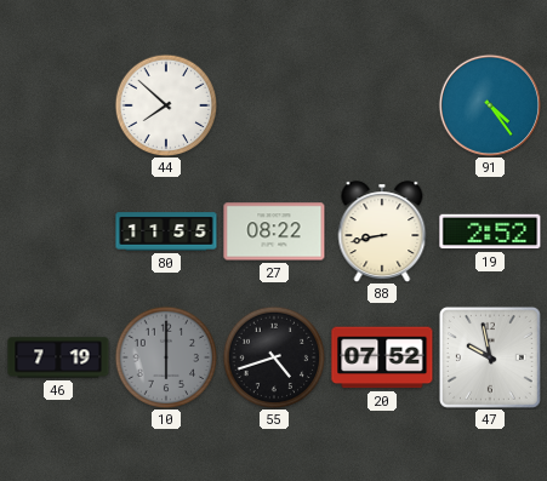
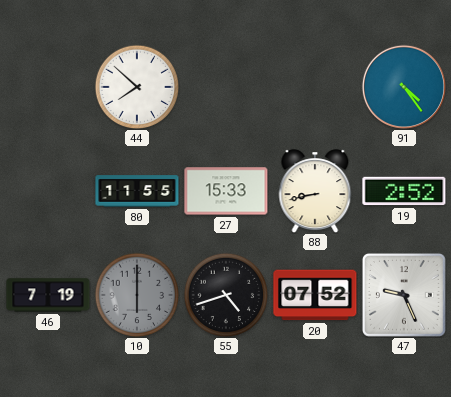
27: 08:22 -> 15:33
47: 9:58 -> 9:26
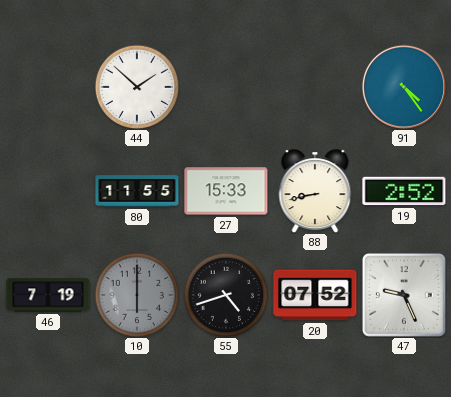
44: 7:52 -> 1:52
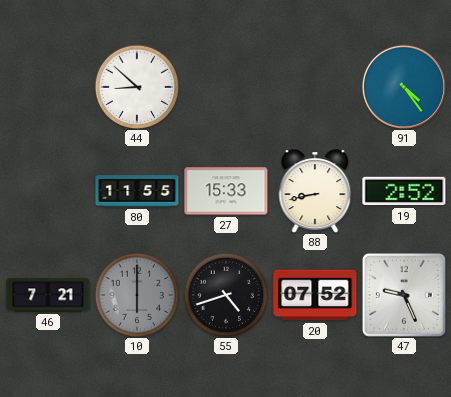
44: 1:52 -> 8:52
46: 7:19 -> 7:21
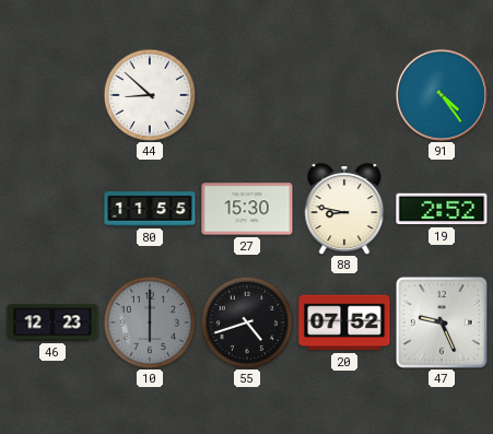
27: 15:33 -> 15:30
88: 8:43 -> 8:47
46: 7:21 -> 12:23
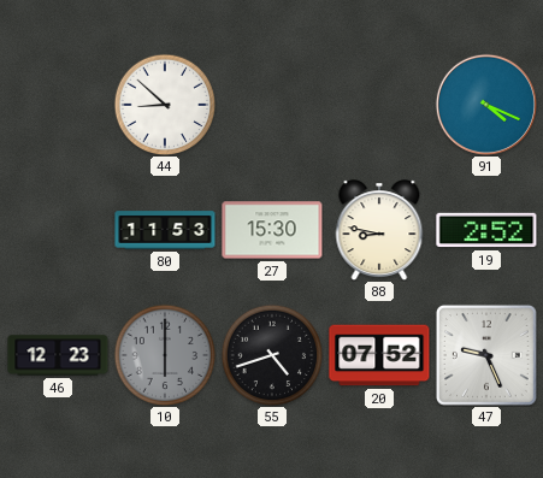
91: 4:24 -> 4:19
80: 11:55 -> 11:53
